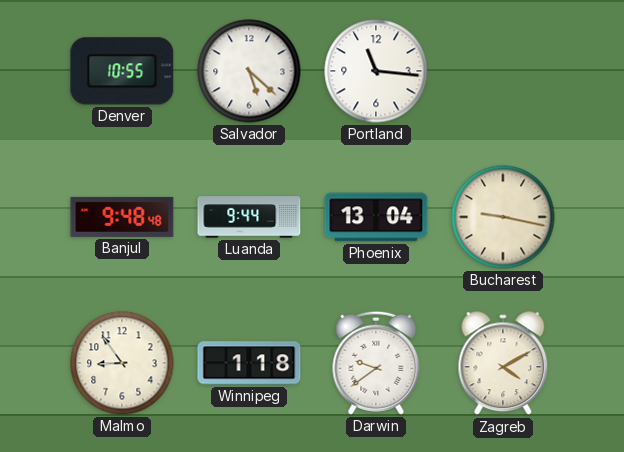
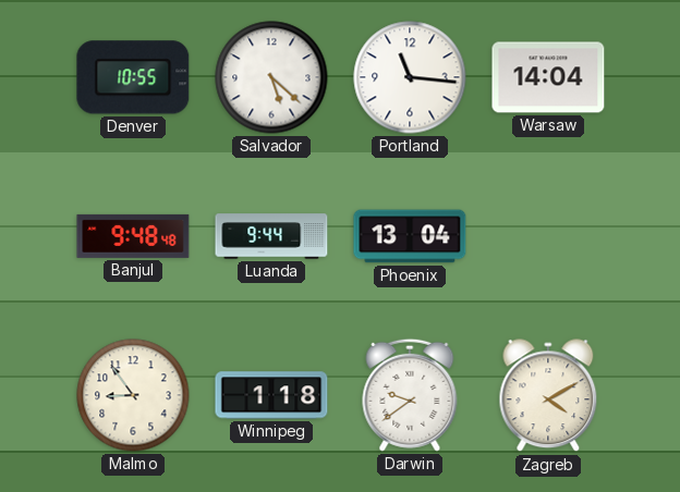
Warsaw: none -> 14:04
Bucharest: 9:17 -> none
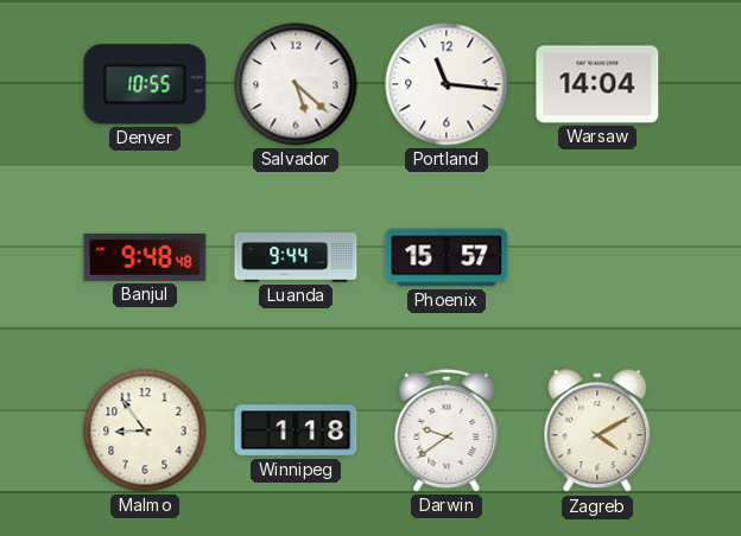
Phoenix: 13:04 -> 15:57
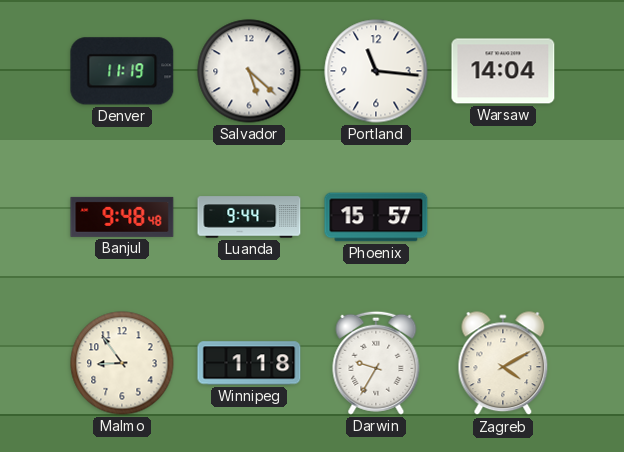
Denver: 10:55 -> 11:19
Darwin: 9:39 -> 9:35
